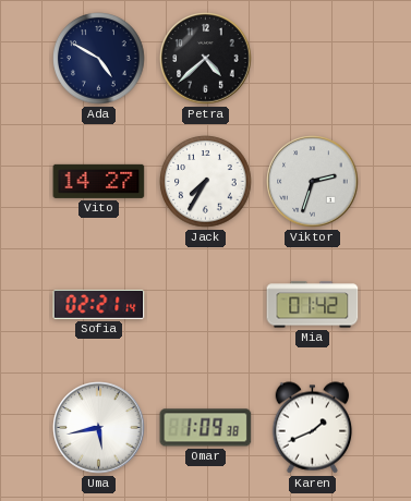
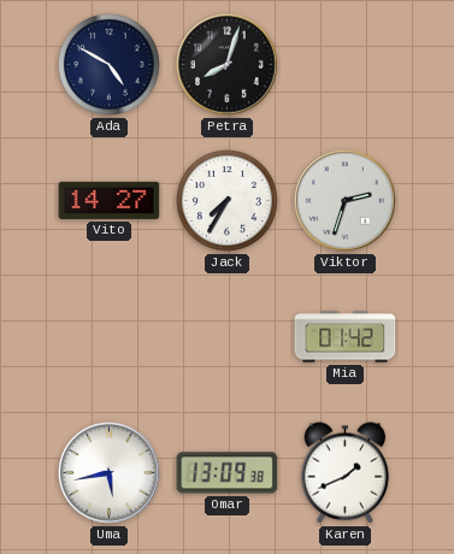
Petra: 4:38 -> 8:03
Sofia: 02:21 -> none
Omar: 1:09 -> 13:09
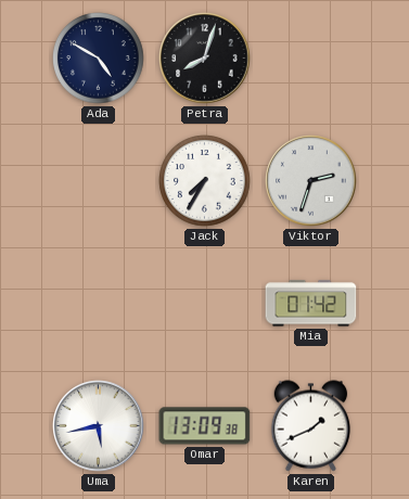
Vito: 14:27 -> none
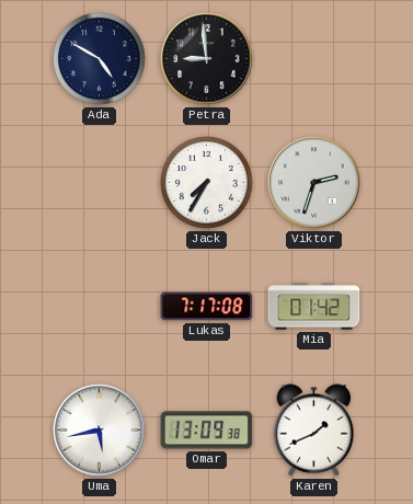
Petra: 8:03 -> 8:59
Lukas: none -> 7:17
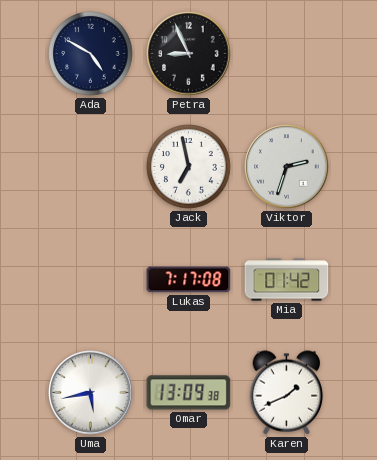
Petra: 8:59 -> 8:56
Jack: 7:35 -> 6:58
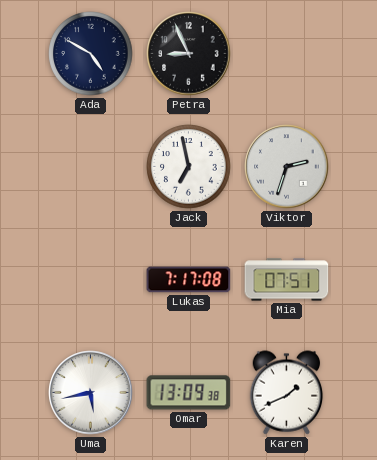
Mia: 01:42 -> 07:51
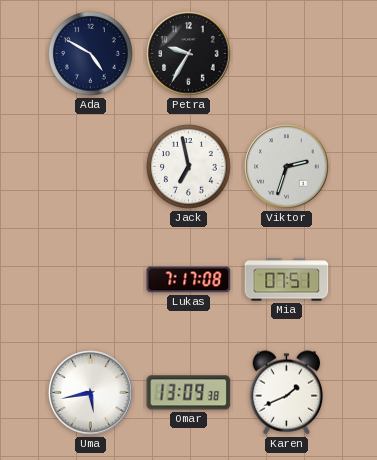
Petra: 8:56 -> 9:35
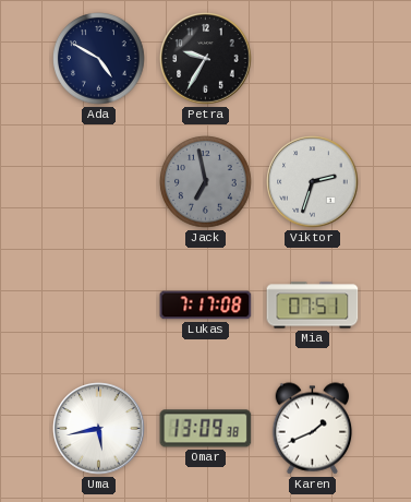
Jack dial: white -> grey
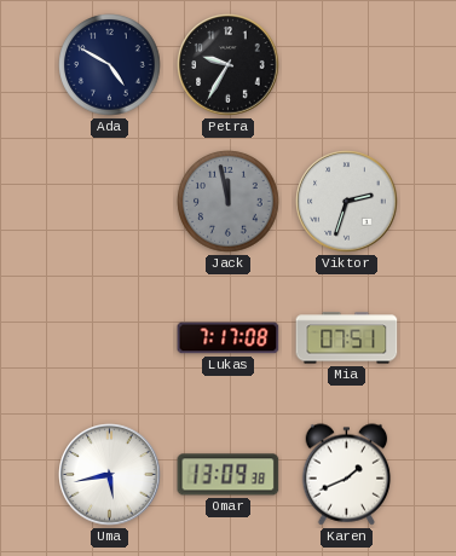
Jack: 6:58 -> 11:58
